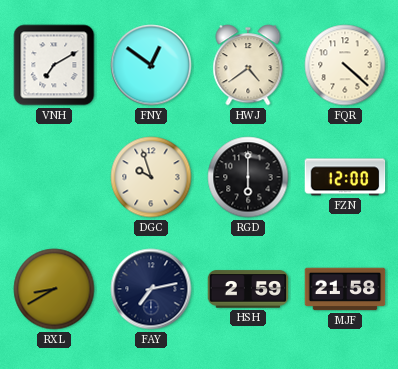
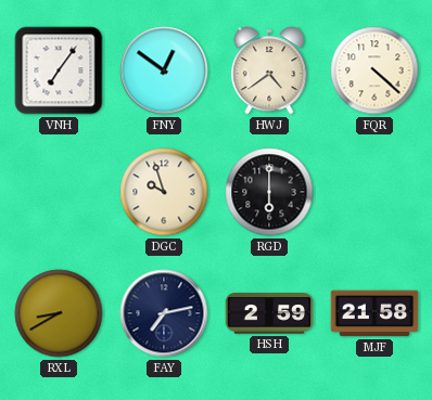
VNH: 7:10 -> 7:06
FZN: 12:00 -> none
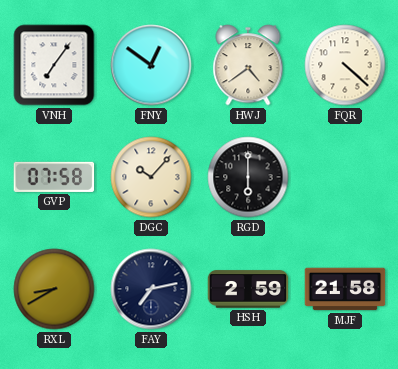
GVP: none -> 07:58
DGC: 9:57 -> 10:07
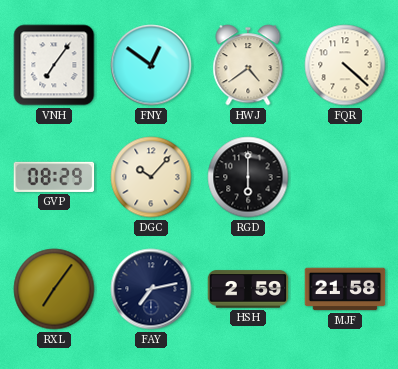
GVP: 07:58 -> 08:29
RXL: 8:40 -> 7:06
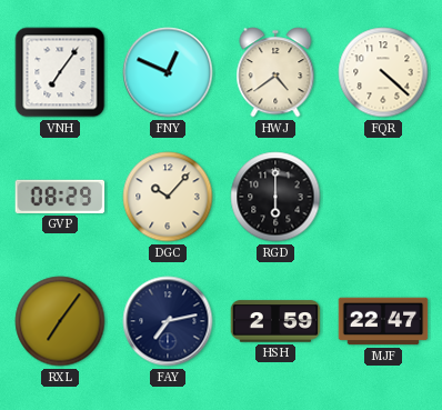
FNY: 12:51 -> 12:49
MJF: 21:58 -> 22:47
